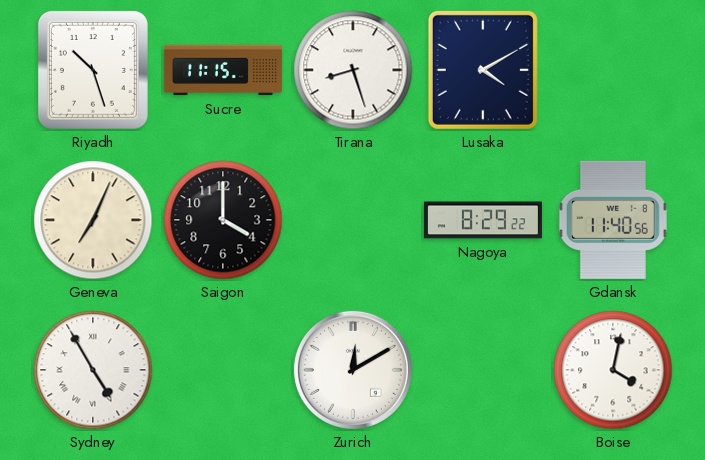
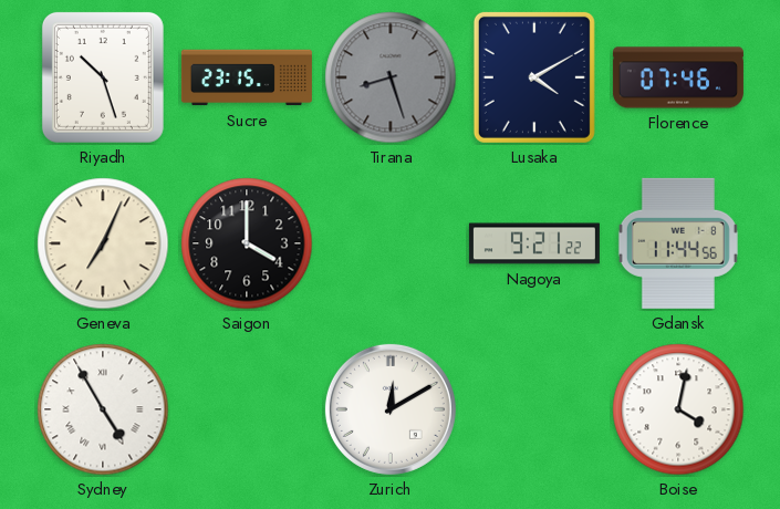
Sucre: 11:15 -> 23:15
Tirana dial: white -> grey
Florence: none -> 07:46
Nagoya: 8:29 -> 9:21
Gdansk: 11:40 -> 11:44
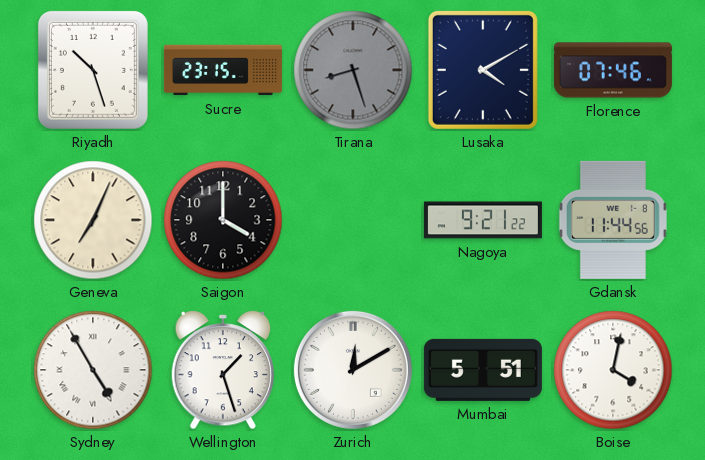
Wellington: none -> 1:27
Mumbai: none -> 5:51
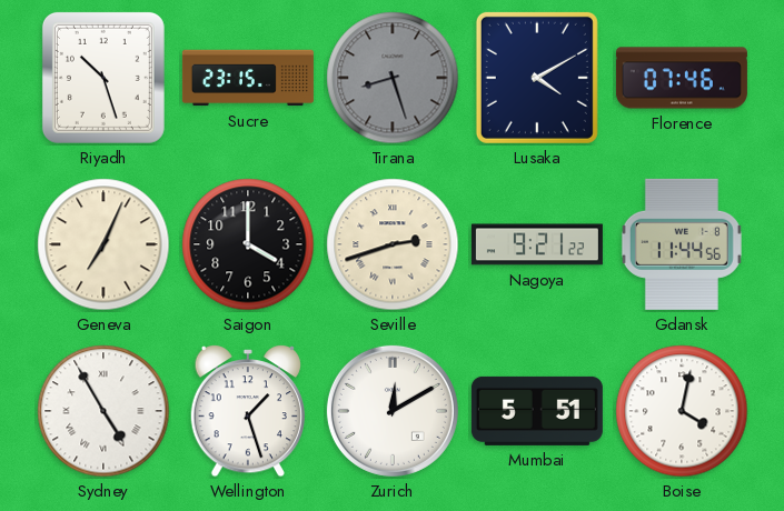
Seville: none -> 2:42
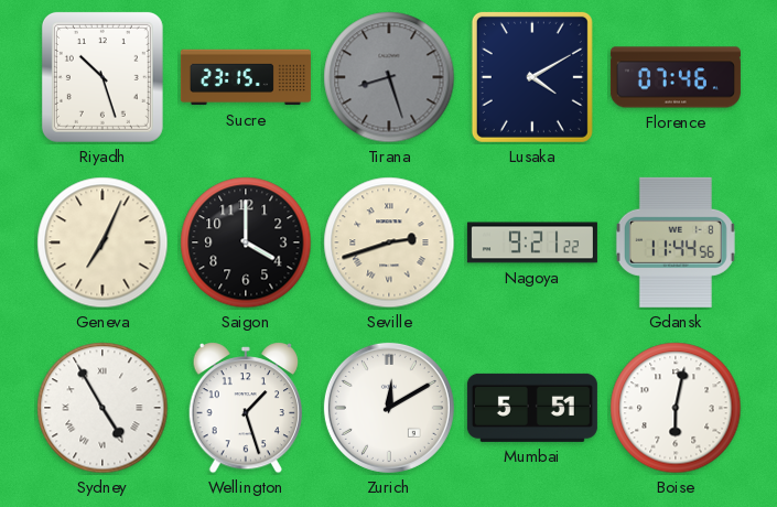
Boise: 4:02 -> 6:02
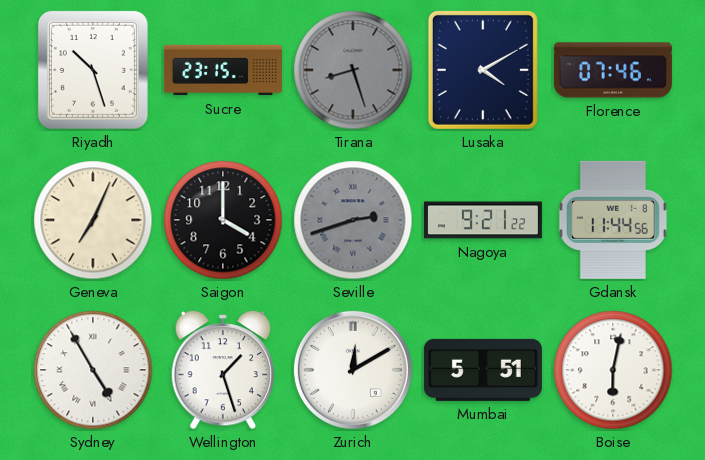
Seville dial: cream -> grey
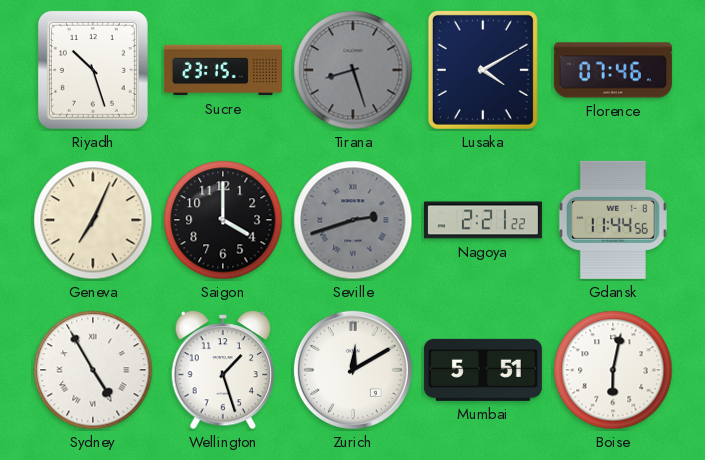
Nagoya: 9:21 -> 2:21
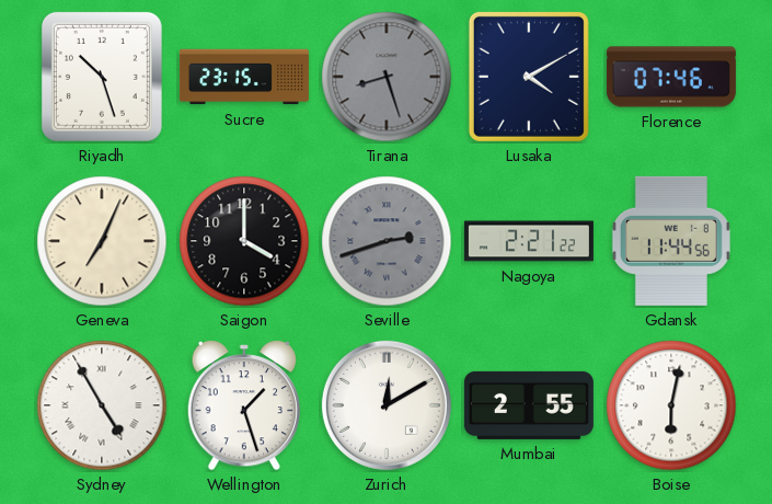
Mumbai: 5:51 -> 2:55
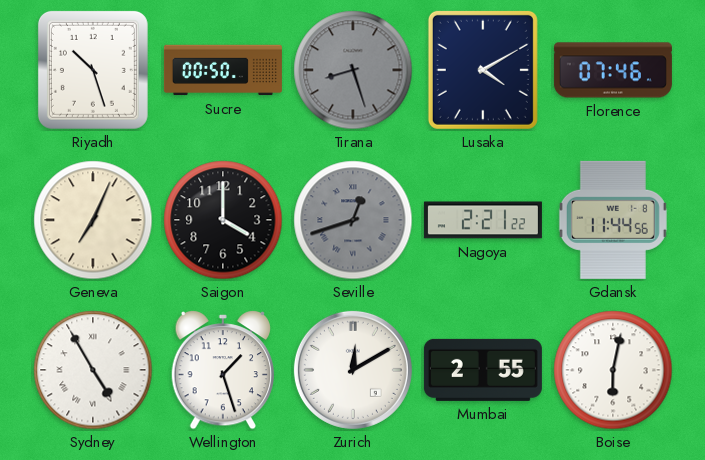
Sucre: 23:15 -> 00:50
Seville: 2:42 -> 12:42
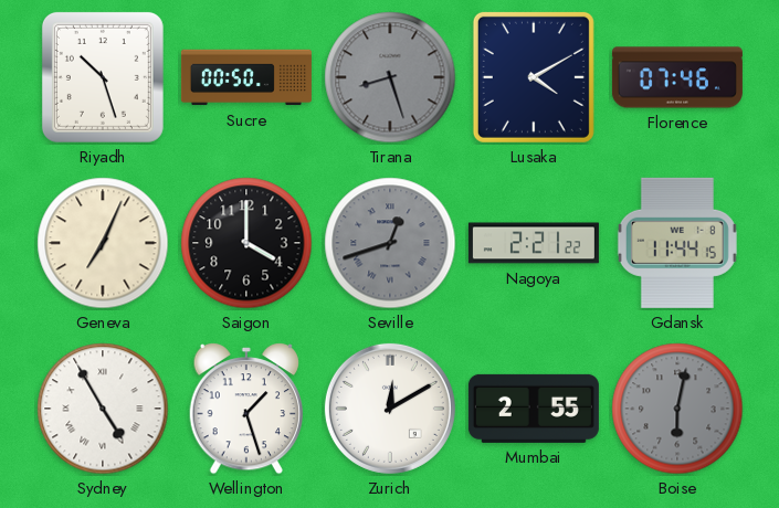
Gdansk: 11:44:56 -> 11:44:15
Boise dial: white -> grey
